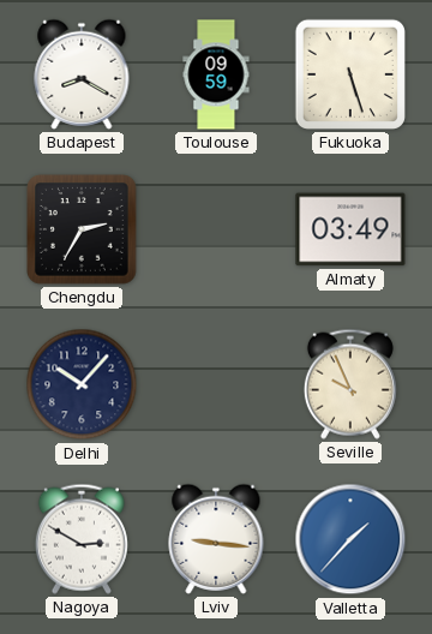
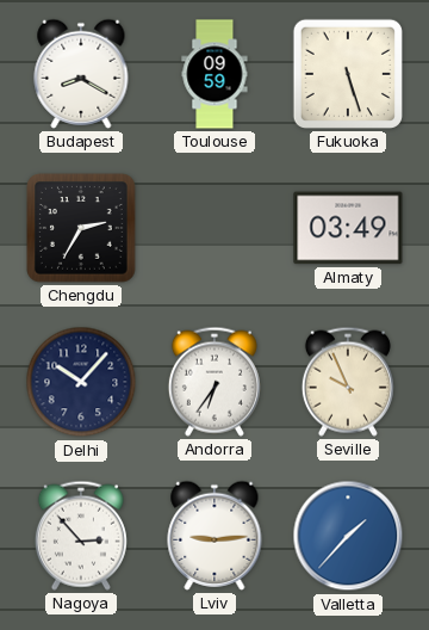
Andorra: none -> 6:36
Nagoya: 2:50 -> 2:53
Lviv: 9:16 -> 9:14
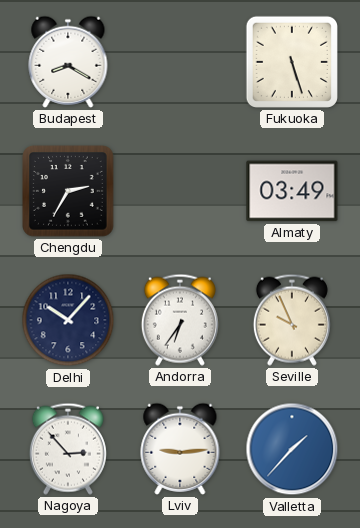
Toulouse: 09:59 -> none
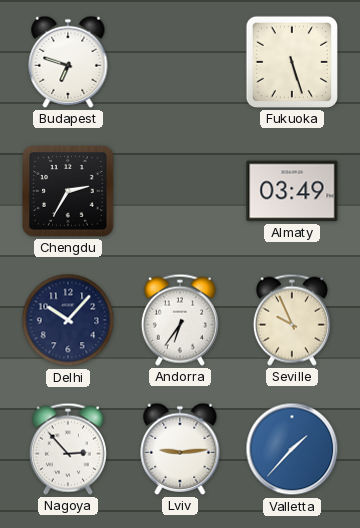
Budapest: 8:20 -> 6:48
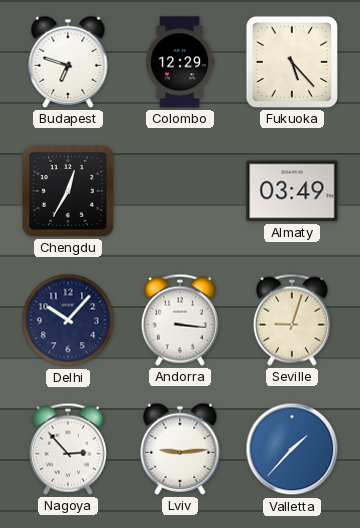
Colombo: none -> 12:29
Fukuoka: 5:27 -> 5:23
Chengdu: 2:35 -> 12:35
Andorra: 6:36 -> 3:16
Seville: 9:56 -> 9:03
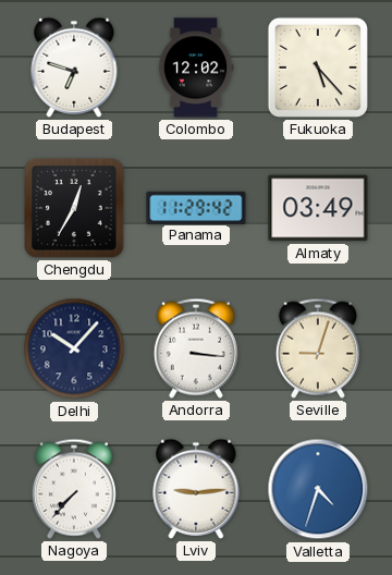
Colombo: 12:29 -> 12:02
Panama: none -> 11:29
Nagoya: 2:53 -> 7:37
Valletta: 1:37 -> 4:33
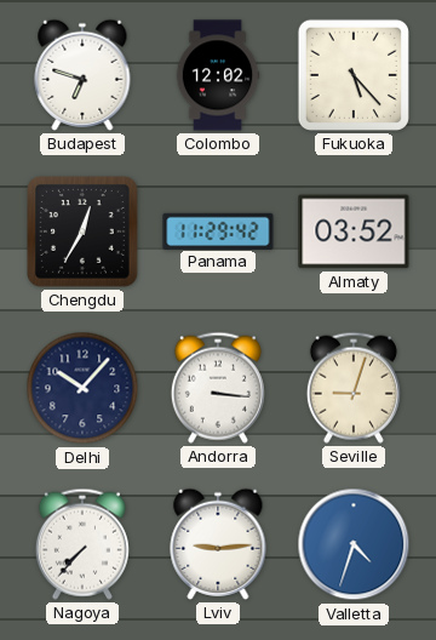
Almaty: 03:49 -> 03:52
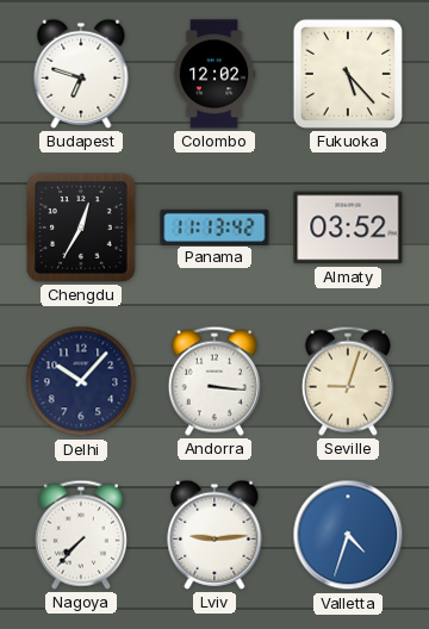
Panama: 11:29 -> 11:13
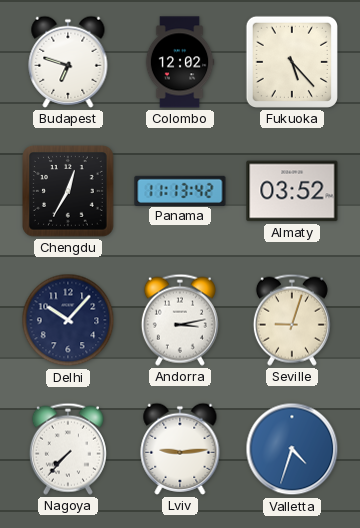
Andorra: 3:16 -> 3:13
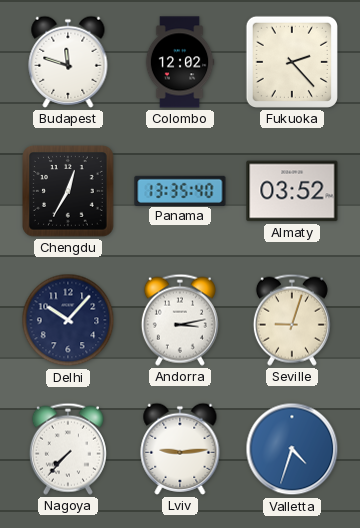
Budapest: 6:48 -> 11:48
Fukuoka: 5:23 -> 2:23
Panama: 11:13 -> 13:35
